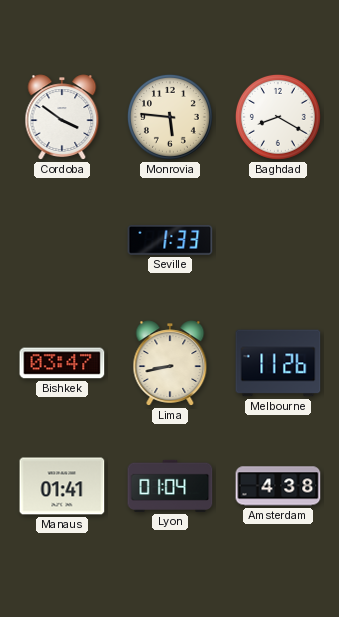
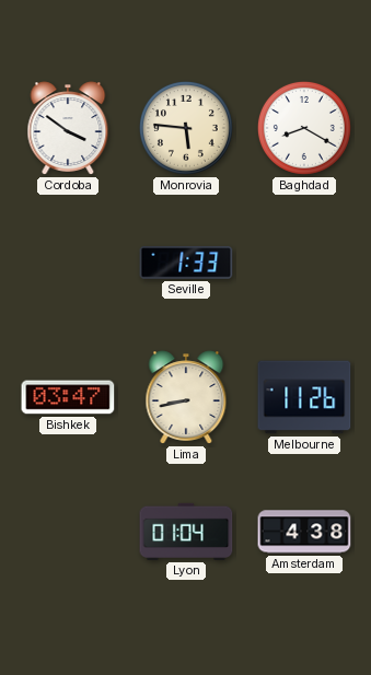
Manaus: 01:41 -> none
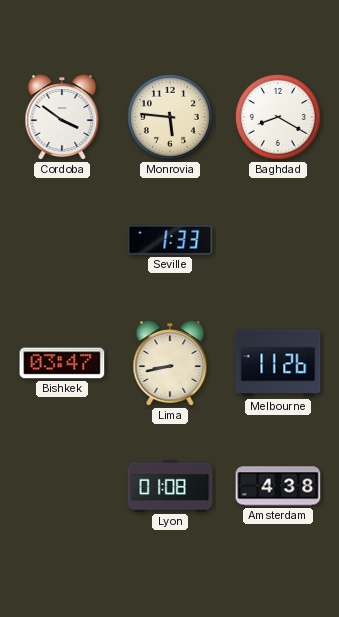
Lyon: 01:04 -> 01:08
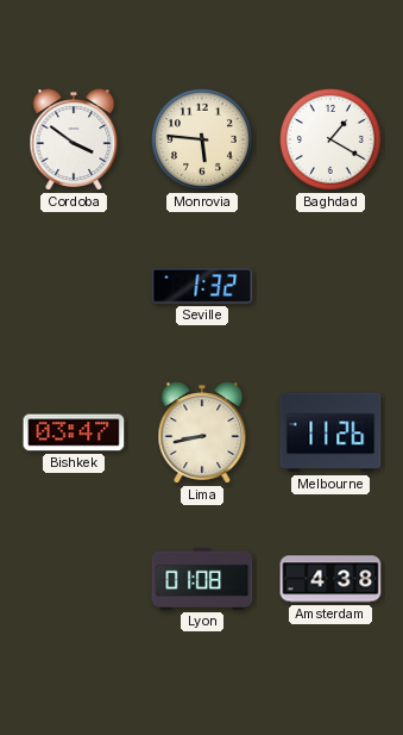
Baghdad: 8:20 -> 1:20
Seville: 1:33 -> 1:32
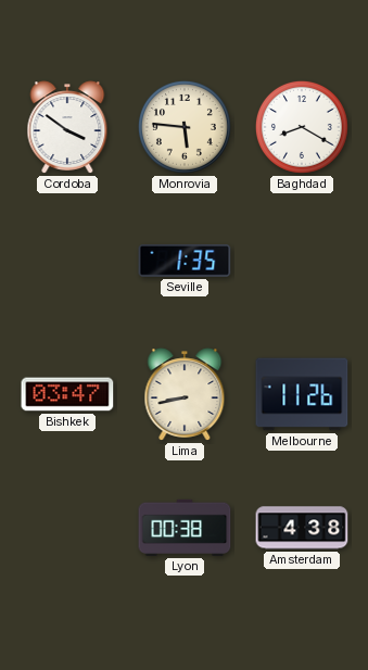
Baghdad: 1:20 -> 8:20
Seville: 1:32 -> 1:35
Lyon: 01:08 -> 00:38
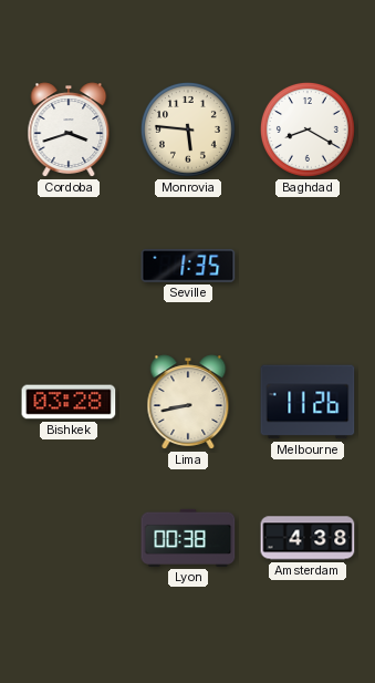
Cordoba: 3:51 -> 3:42
Bishkek: 03:47 -> 03:28
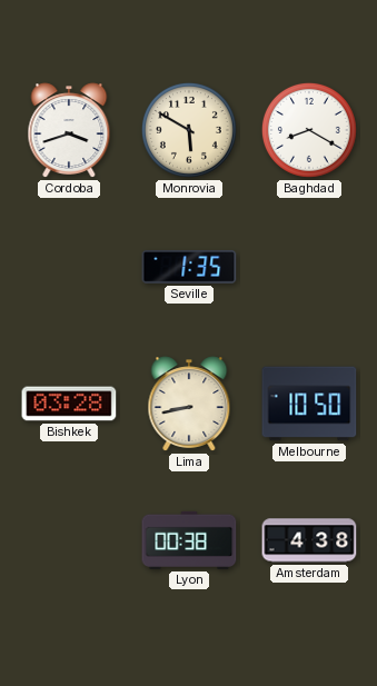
Monrovia: 5:46 -> 5:50
Melbourne: 11:26 -> 10:50
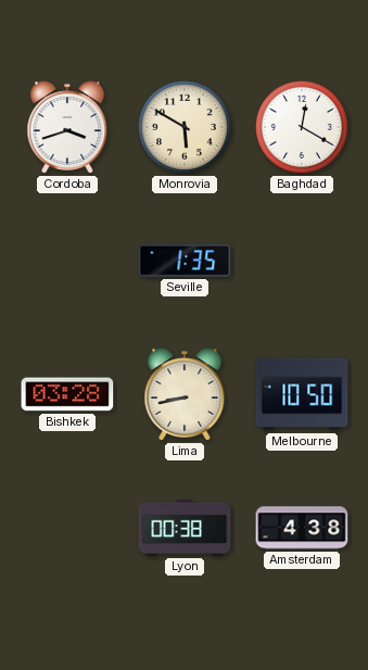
Baghdad: 8:20 -> 12:20
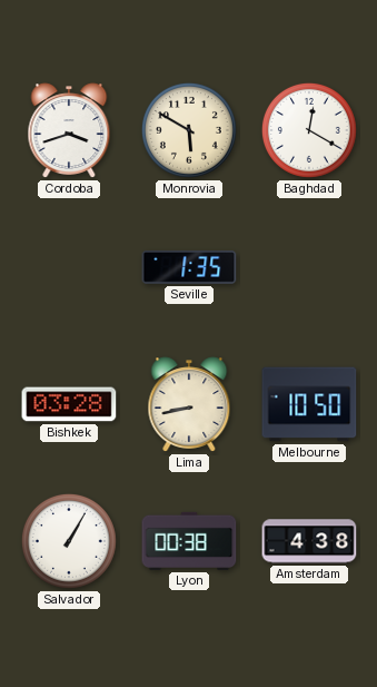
Salvador: none -> 1:05
